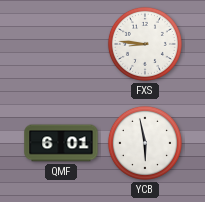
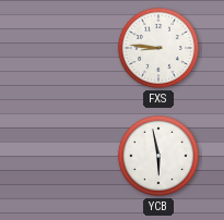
QMF: 6:01 -> none
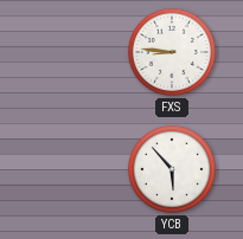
YCB: 5:58 -> 5:53
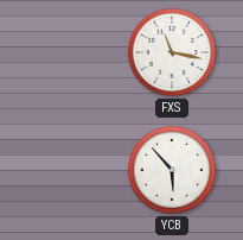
FXS: 8:46 -> 11:17
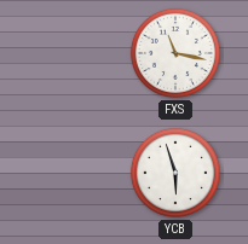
YCB: 5:53 -> 5:57
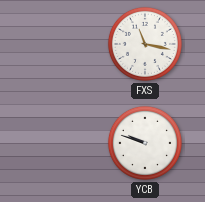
YCB: 5:57 -> 9:48
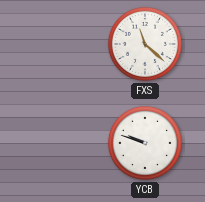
FXS: 11:17 -> 11:22
